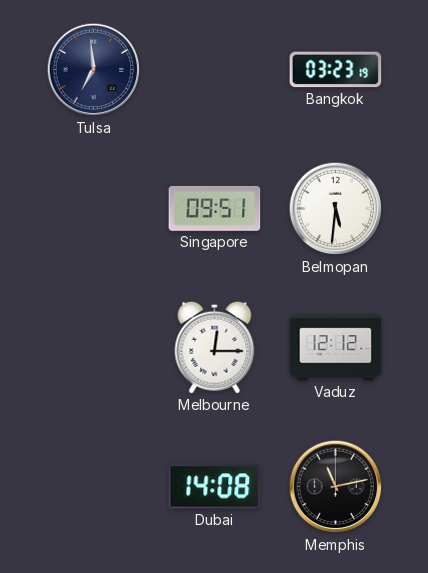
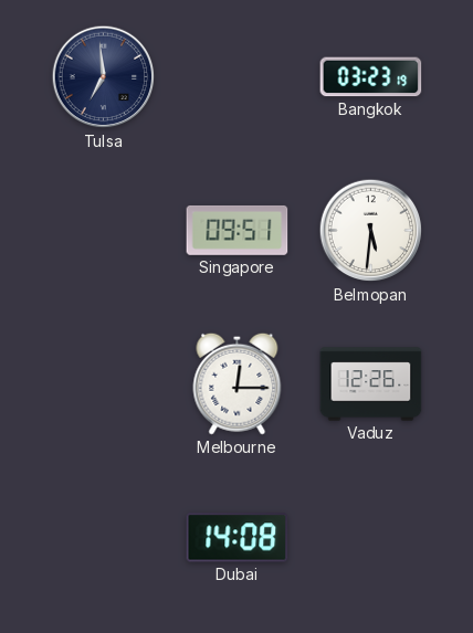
Vaduz: 12:12 -> 12:26
Memphis: 11:13 -> none
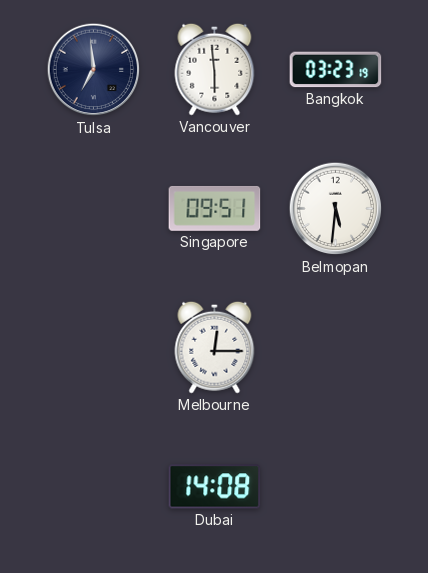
Vancouver: none -> 5:59
Vaduz: 12:26 -> none
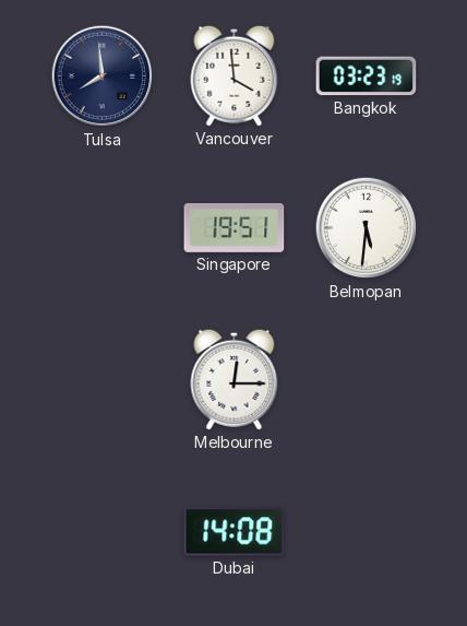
Tulsa: 6:59 -> 7:59
Vancouver: 5:59 -> 3:59
Singapore: 09:51 -> 19:51
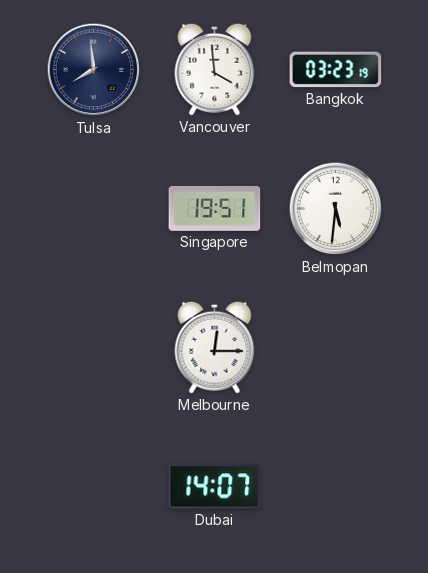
Dubai: 14:08 -> 14:07
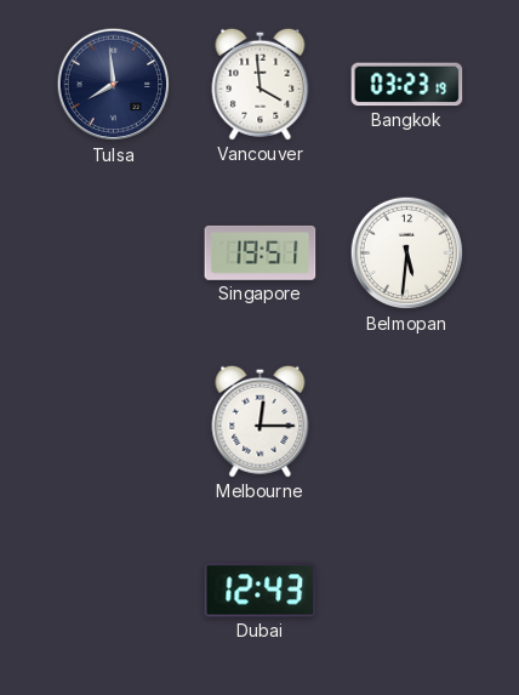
Dubai: 14:07 -> 12:43
